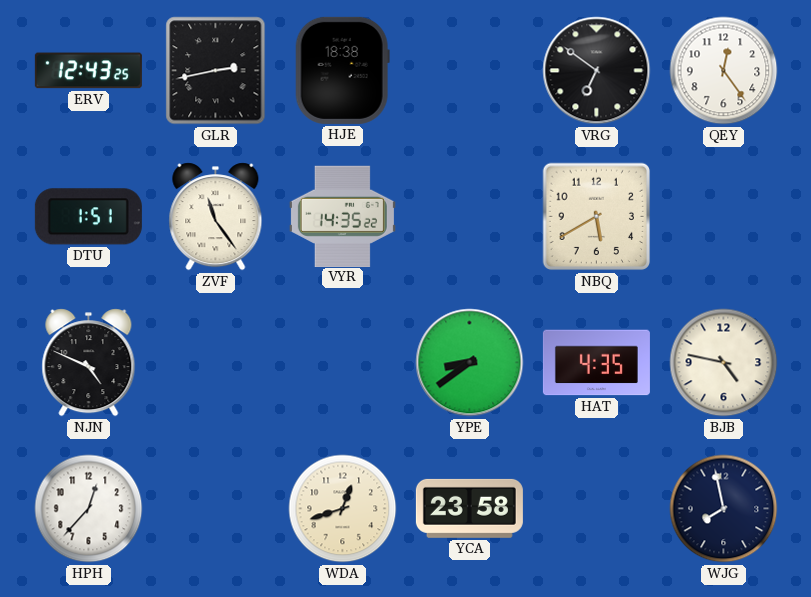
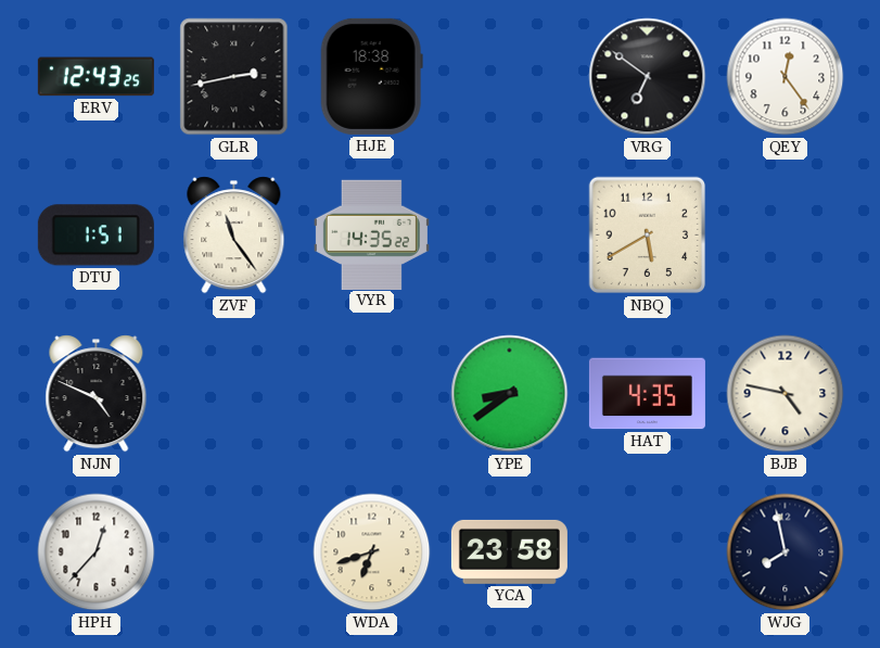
WDA: 12:42 -> 6:42
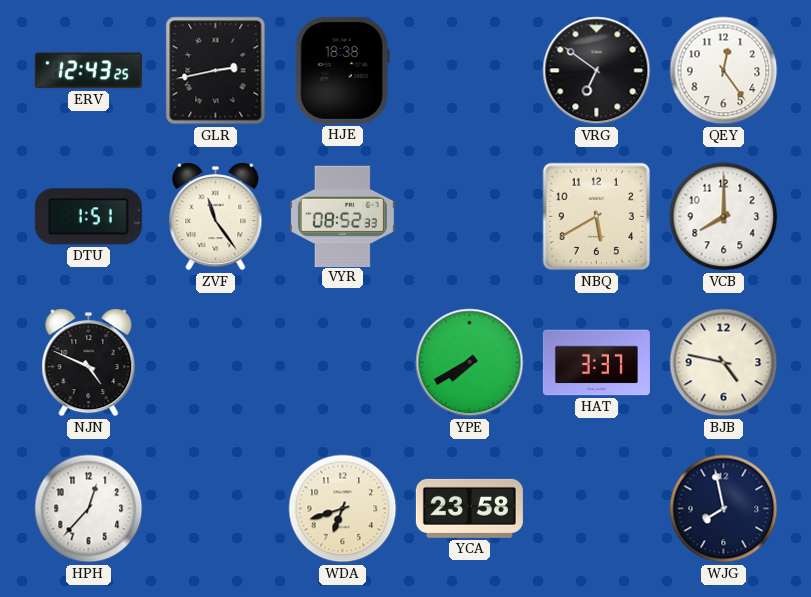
VYR: 14:35 -> 08:52
VCB: none -> 8:00
YPE: 8:39 -> 7:40
HAT: 4:35 -> 3:37
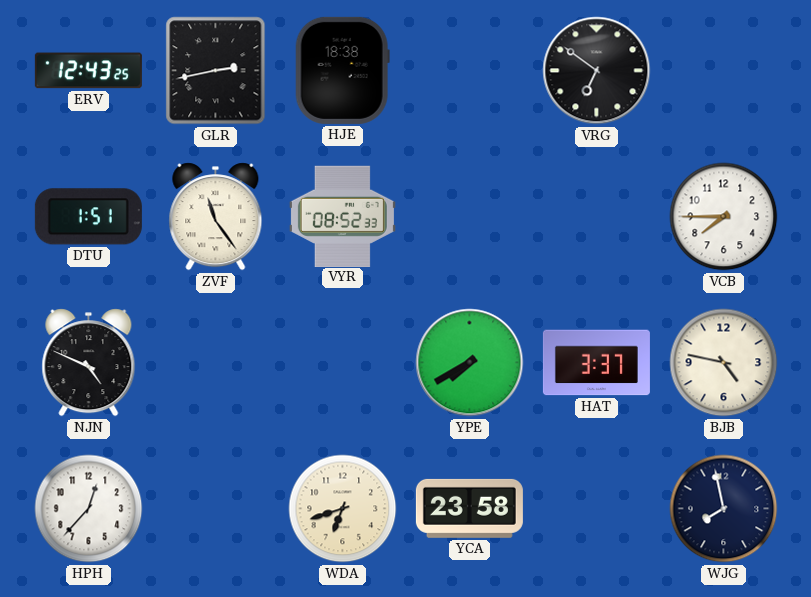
QEY: 12:24 -> none
NBQ: 5:40 -> none
VCB: 8:00 -> 7:45
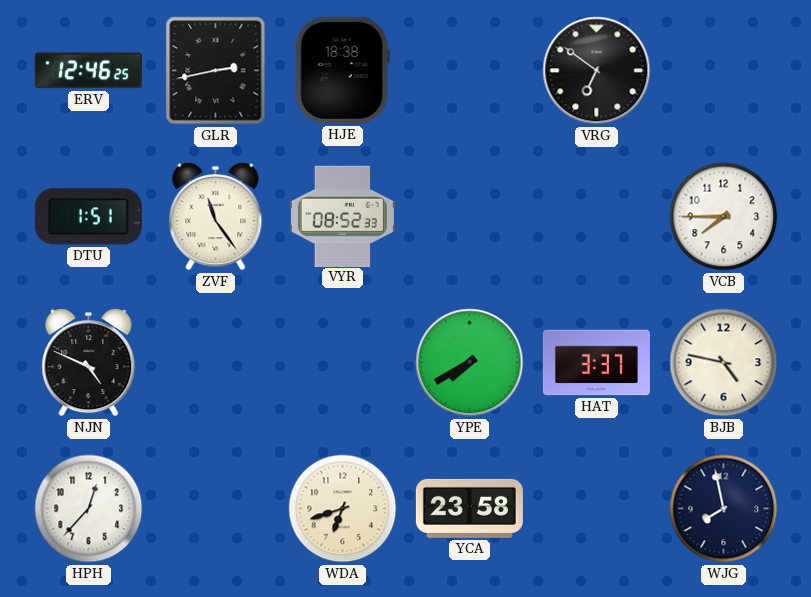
ERV: 12:43 -> 12:46
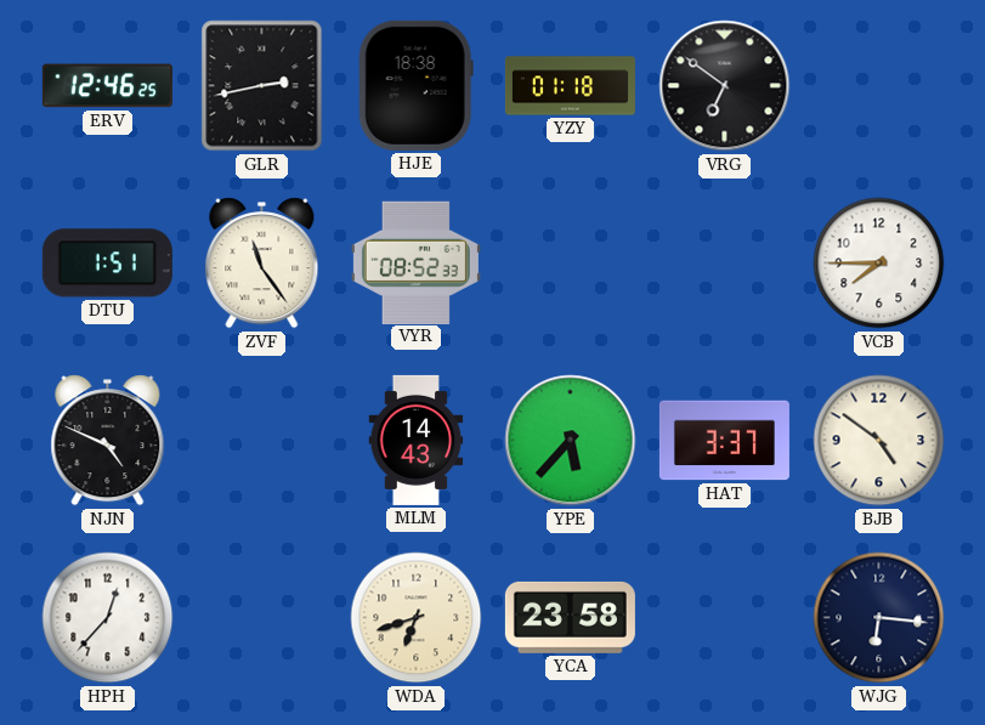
YZY: none -> 01:18
MLM: none -> 14:43
YPE: 7:40 -> 5:37
BJB: 4:47 -> 4:51
WJG: 7:58 -> 6:16
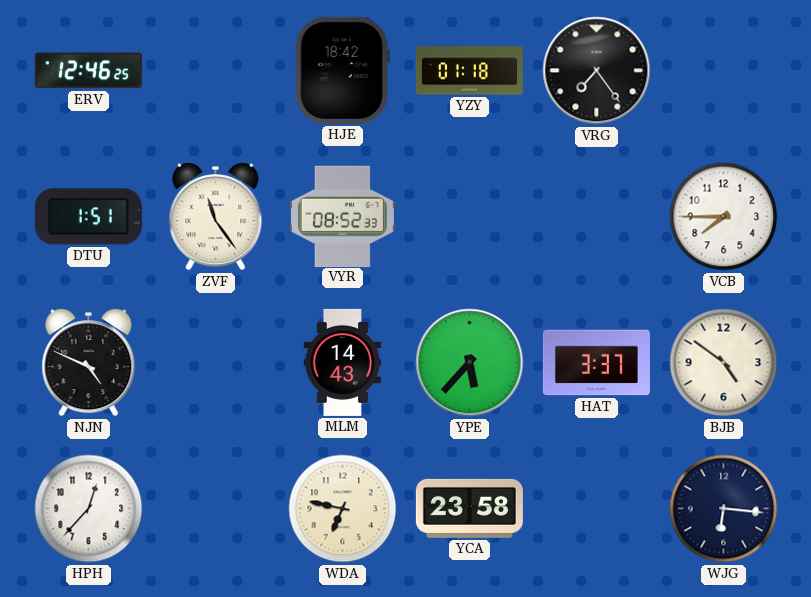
GLR: 2:43 -> none
HJE: 18:38 -> 18:42
VRG: 6:51 -> 7:24
WDA: 6:42 -> 6:47
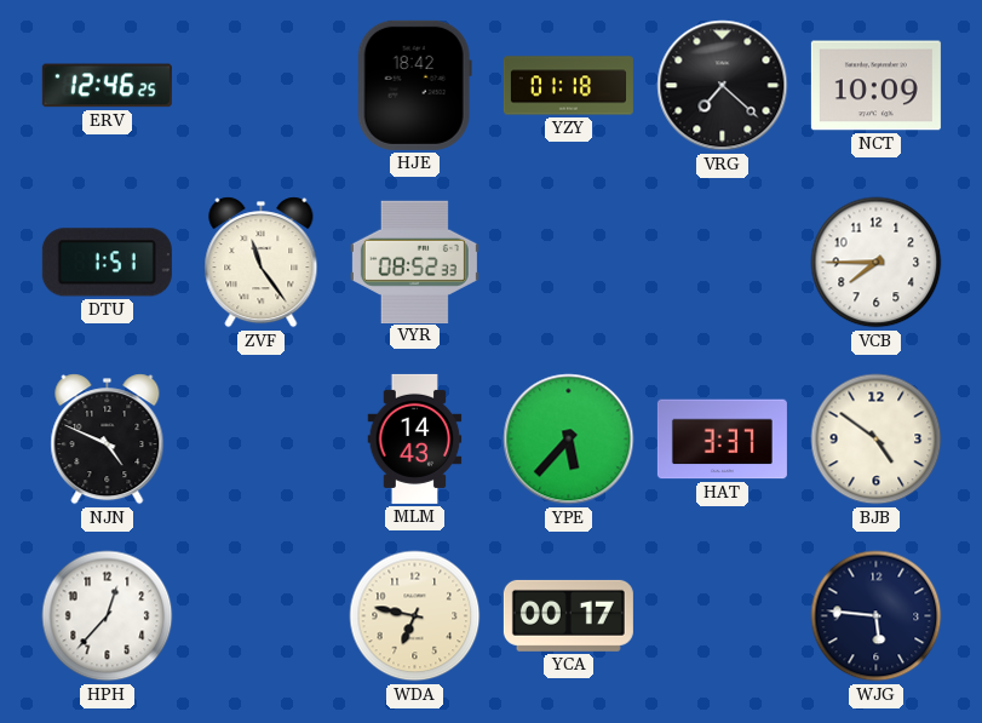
VRG: 7:24 -> 7:22
NCT: none -> 10:09
YCA: 23:58 -> 00:17
WJG: 6:16 -> 5:46
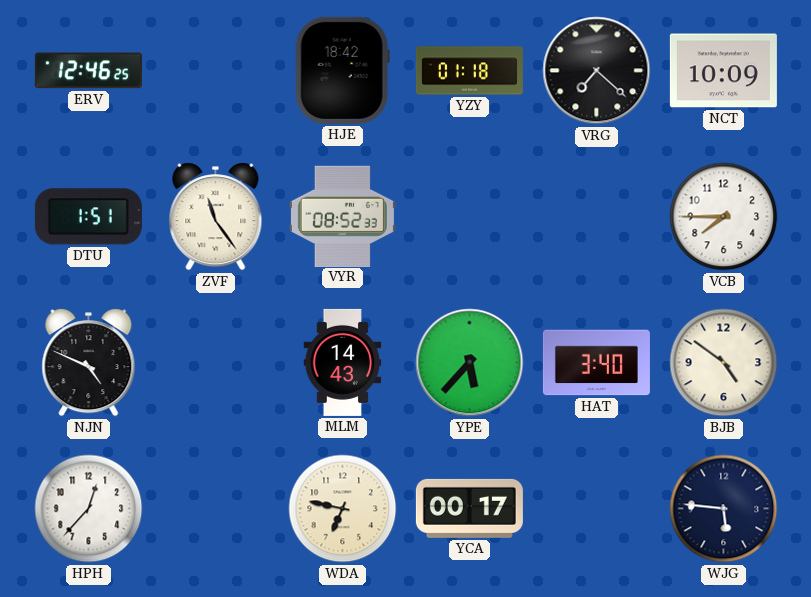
HAT: 3:37 -> 3:40
